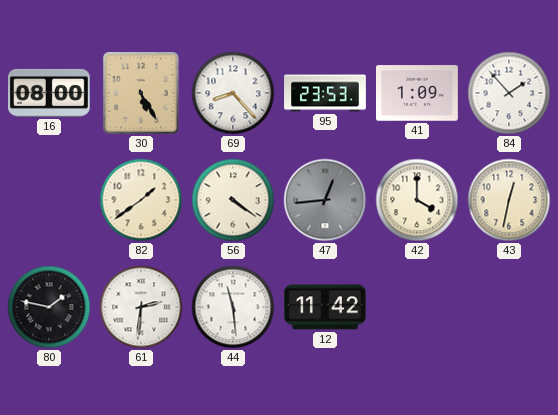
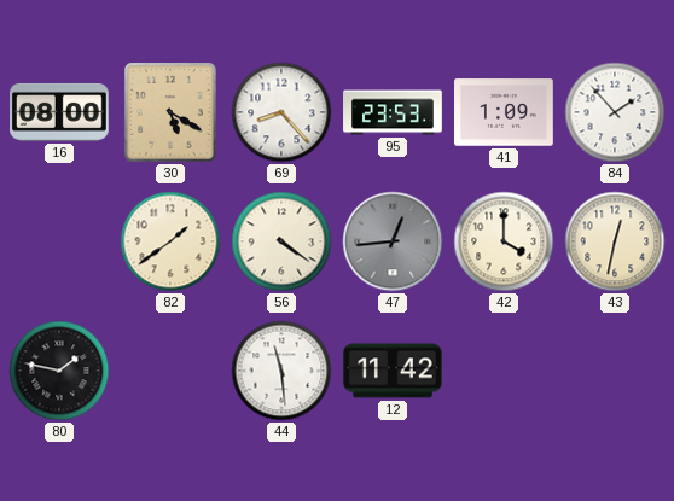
30: 5:25 -> 5:20
61: 2:31 -> none
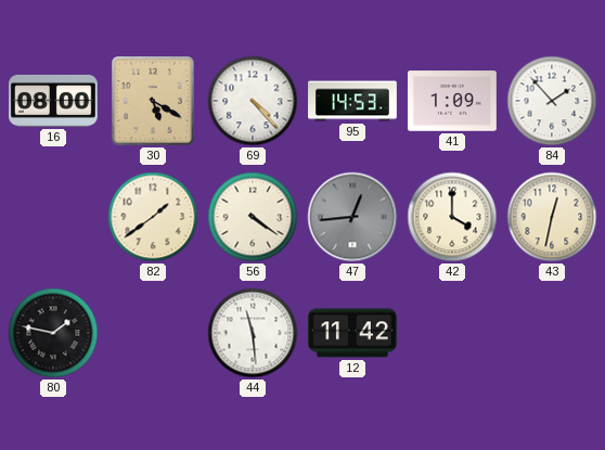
69: 8:23 -> 4:23
95: 23:53 -> 14:53
